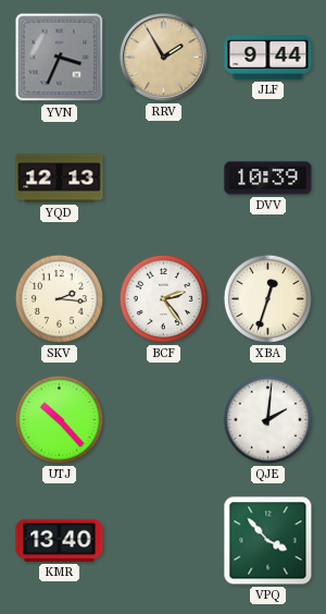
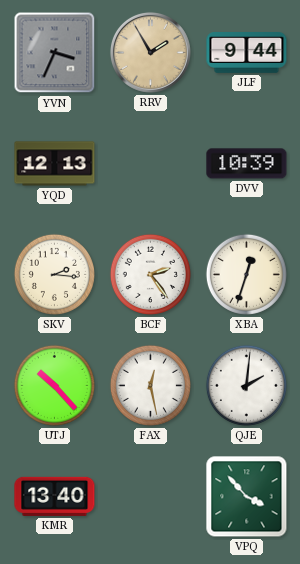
FAX: none -> 12:28
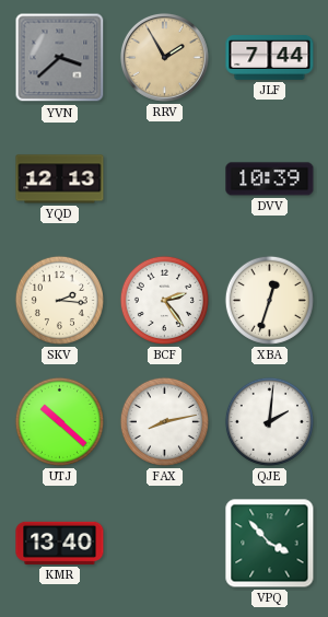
YVN: 3:34 -> 3:38
JLF: 9:44 -> 7:44
UTJ: 10:23 -> 10:22
FAX: 12:28 -> 8:13
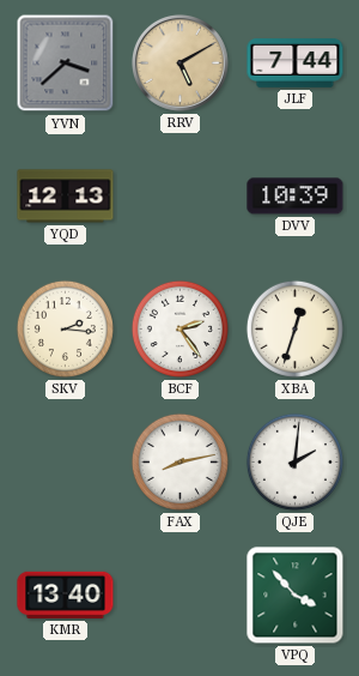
RRV: 1:55 -> 5:10
UTJ: 10:22 -> none
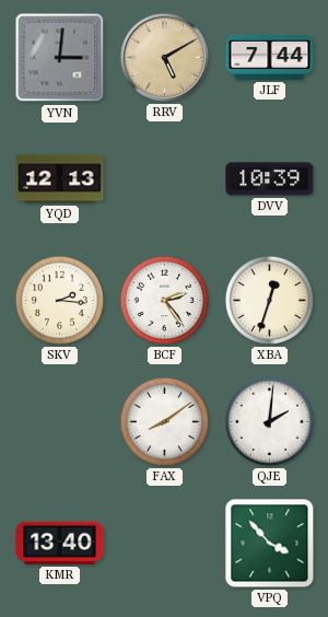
YVN: 3:38 -> 3:01
FAX: 8:13 -> 8:09
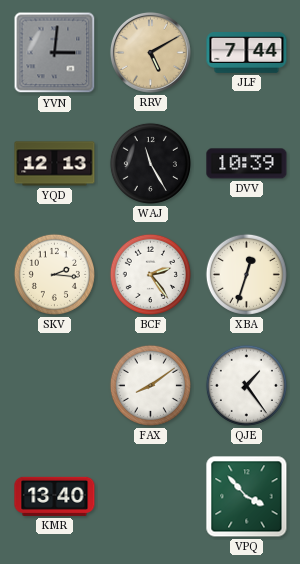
WAJ: none -> 11:25
QJE: 2:01 -> 1:24
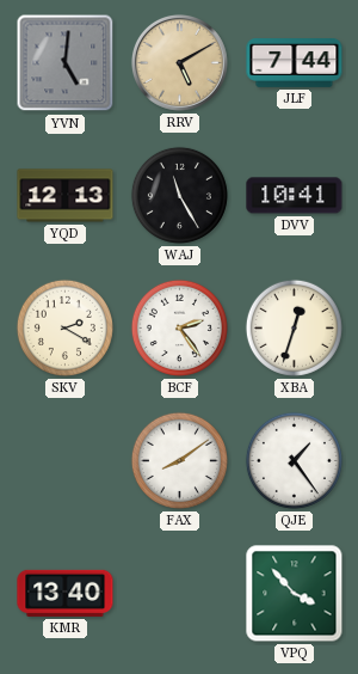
YVN: 3:01 -> 5:01
DVV: 10:39 -> 10:41
SKV: 2:16 -> 2:20
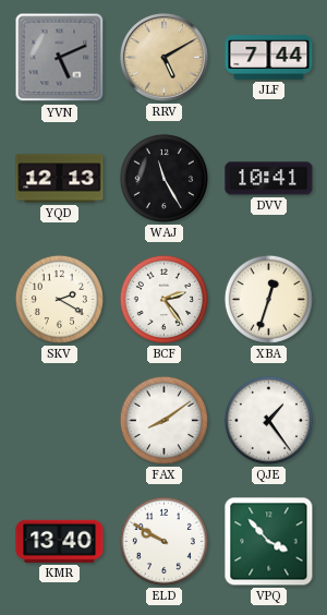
YVN: 5:01 -> 5:11
ELD: none -> 9:50
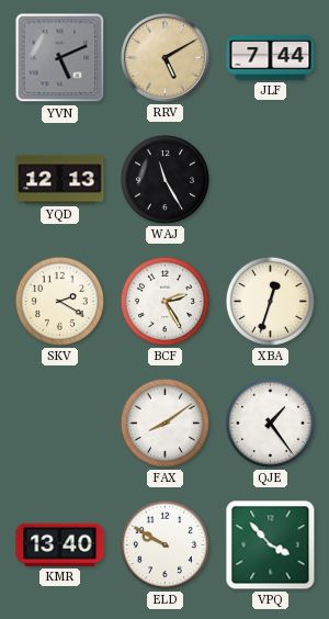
DVV: 10:41 -> none
BCF: 2:24 -> 2:25
